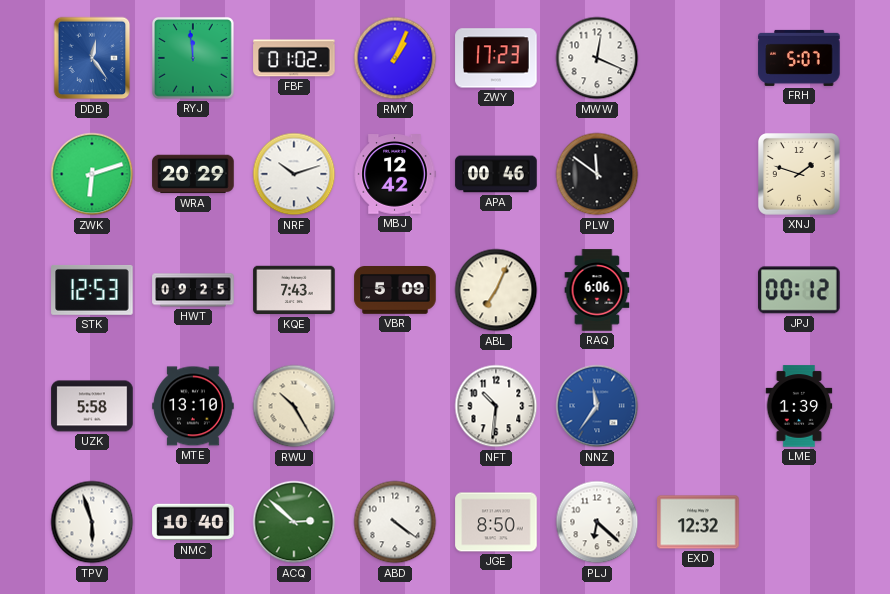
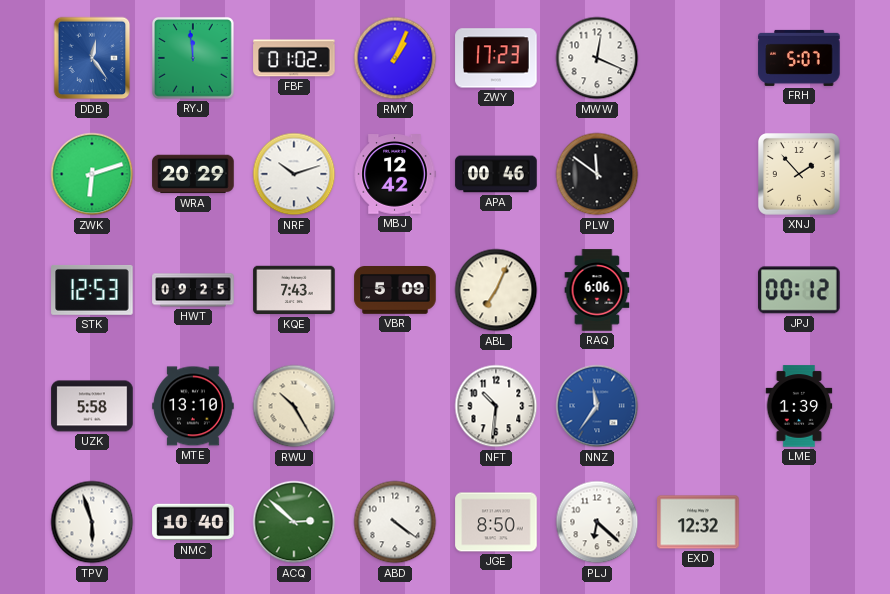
XNJ: 1:48 -> 1:53
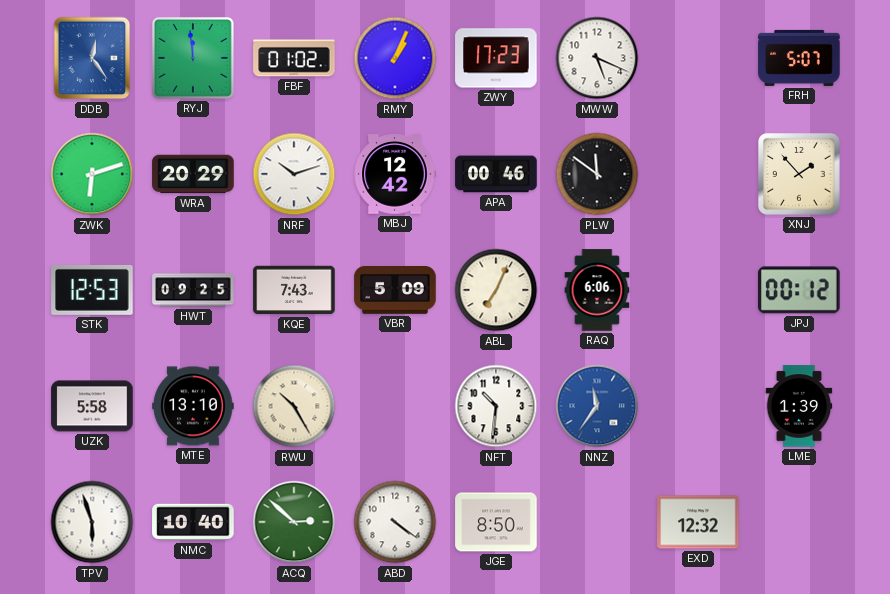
MWW: 12:19 -> 5:19
PLJ: 6:22 -> none
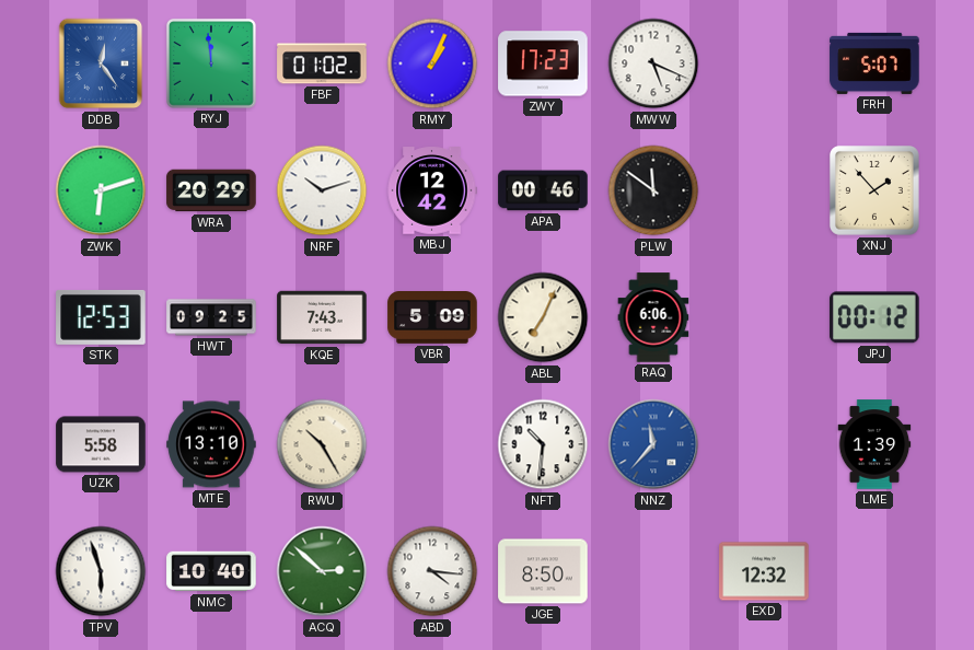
NNZ: 11:36 -> 11:37
ABD: 4:21 -> 4:16
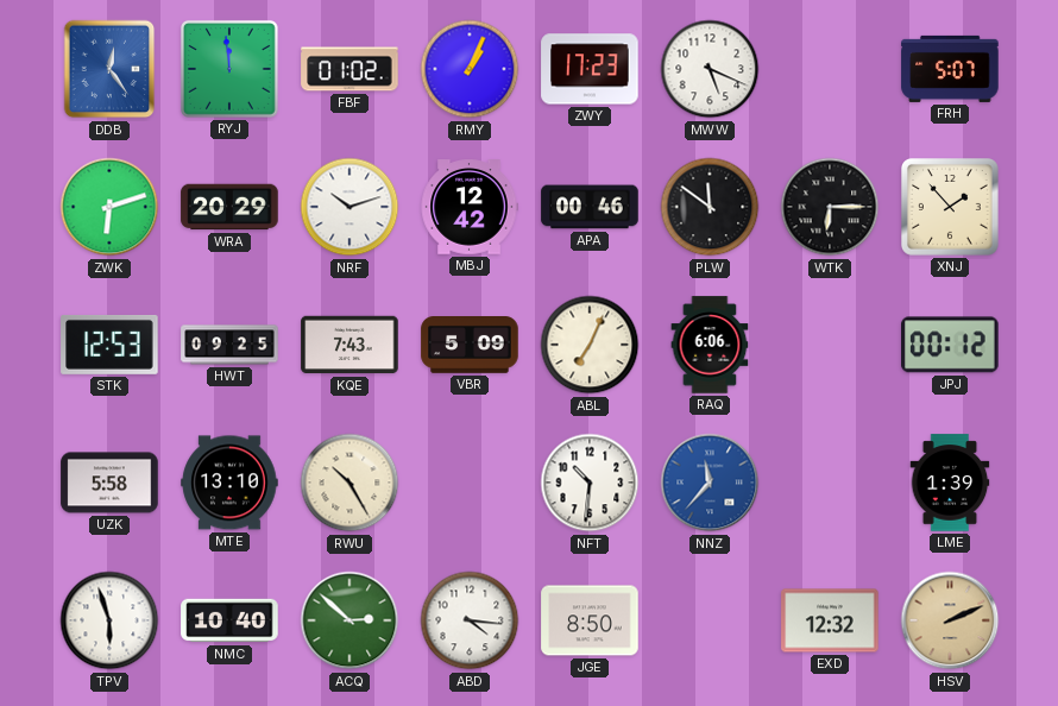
WTK: none -> 6:15
HSV: none -> 2:11
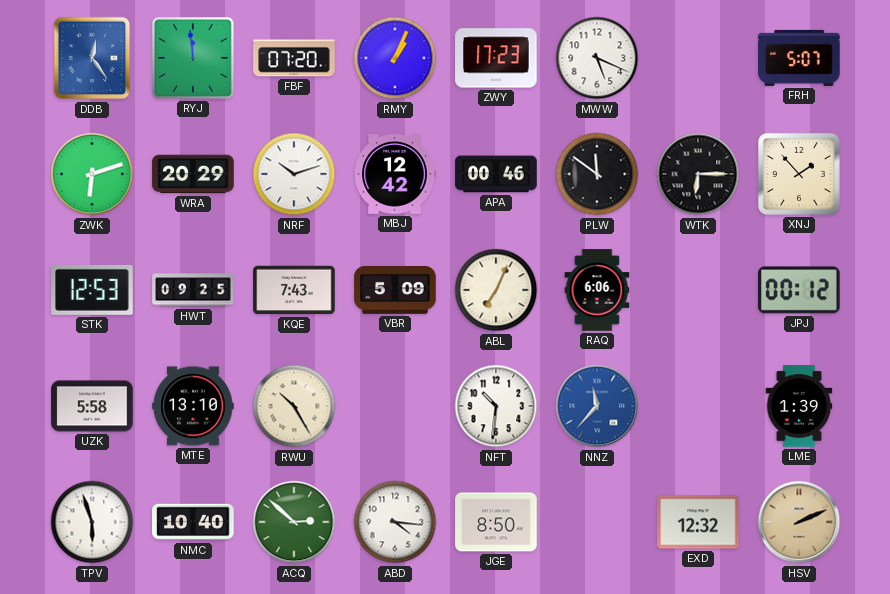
FBF: 01:02 -> 07:20
